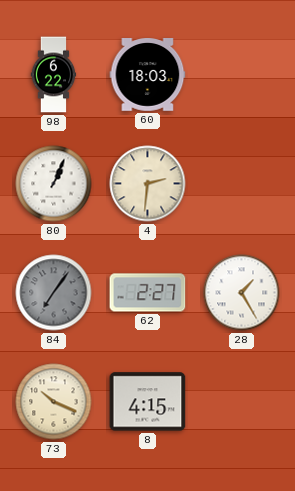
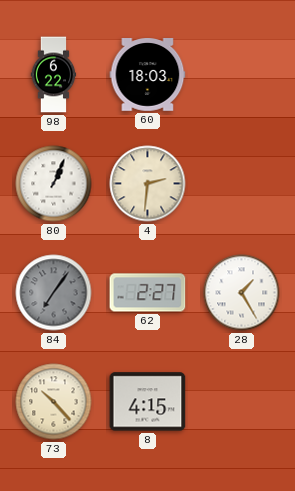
73: 10:19 -> 10:23
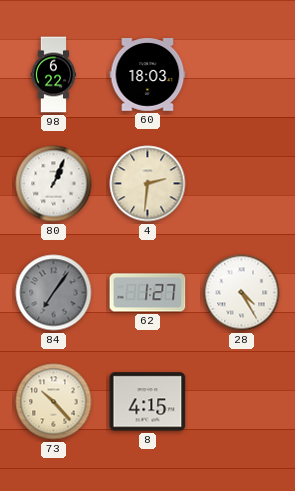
62: 2:27 -> 1:27
28: 1:25 -> 4:25
